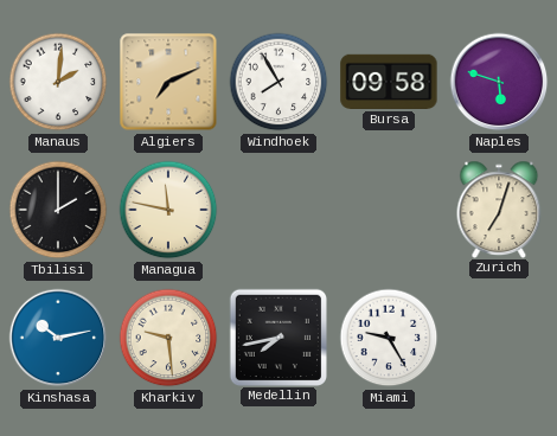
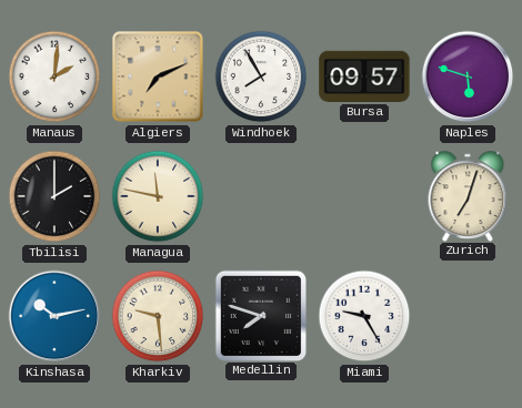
Bursa: 09:58 -> 09:57
Medellin: 7:43 -> 7:48
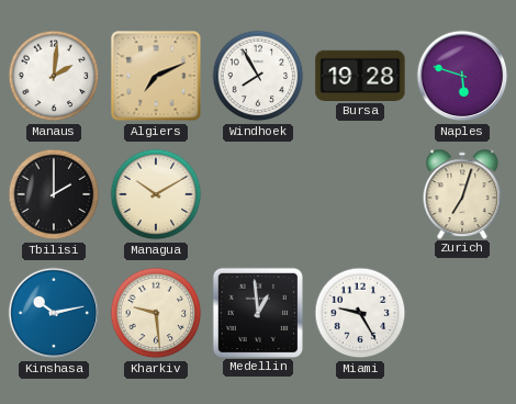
Bursa: 09:57 -> 19:28
Managua: 11:47 -> 10:10
Medellin: 7:48 -> 12:59
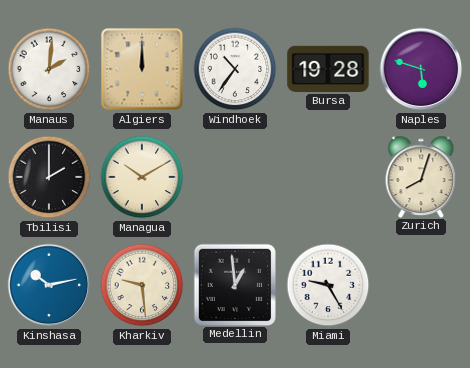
Algiers: 7:11 -> 12:00
Windhoek: 7:55 -> 10:36
Zurich: 7:03 -> 8:03
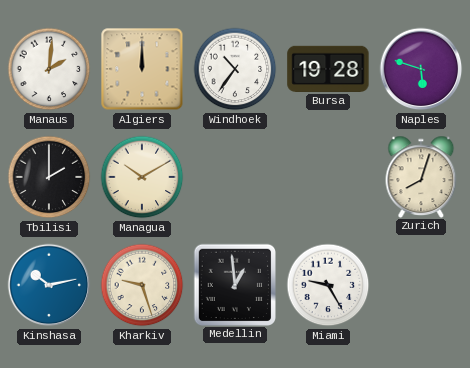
Kharkiv: 9:29 -> 9:27
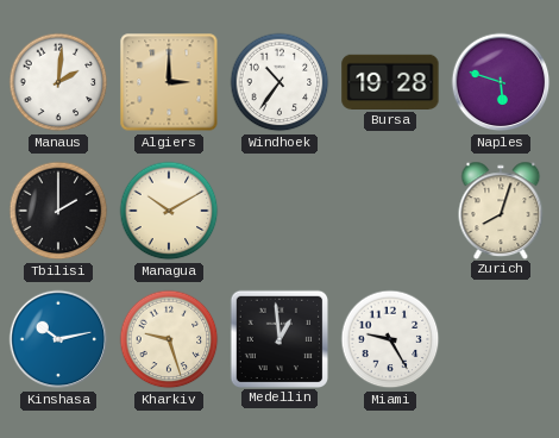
Algiers: 12:00 -> 3:00
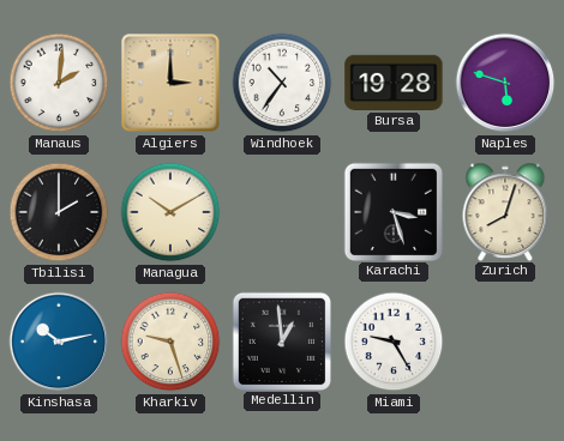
Karachi: none -> 3:27
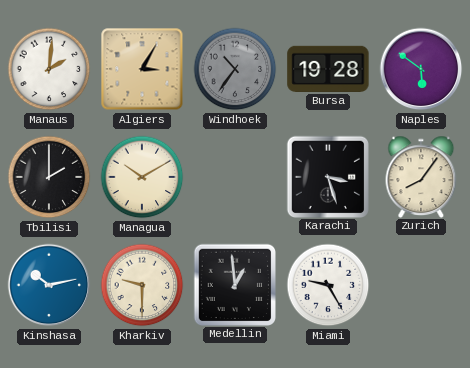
Algiers: 3:00 -> 3:05
Windhoek dial: white -> grey
Naples: 5:48 -> 5:51
Zurich: 8:03 -> 8:06
Kharkiv: 9:27 -> 9:30
